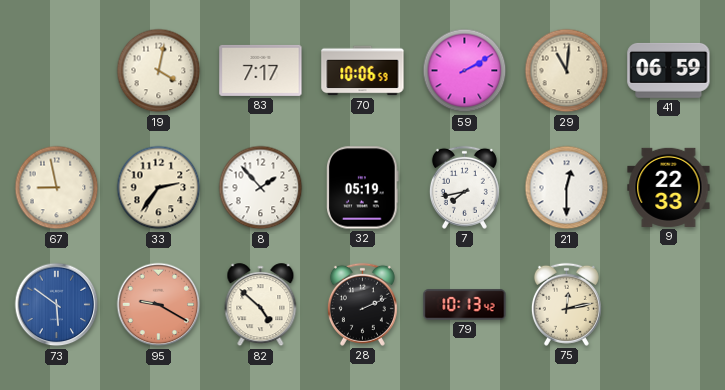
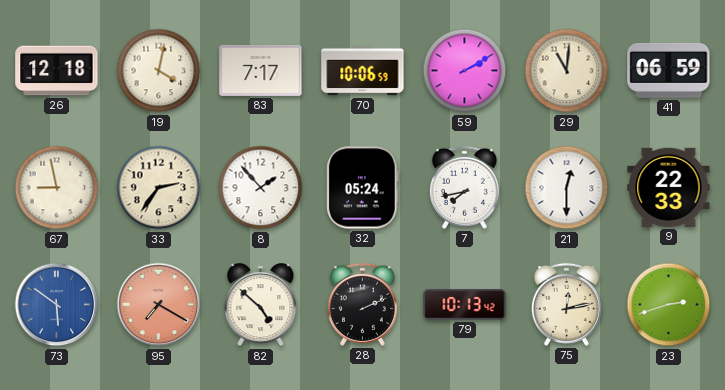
26: none -> 12:18
32: 05:19 -> 05:24
95: 9:20 -> 7:20
23: none -> 2:42
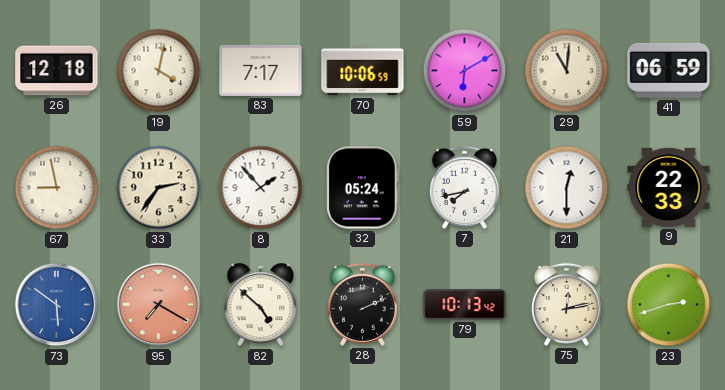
59: 2:10 -> 6:10
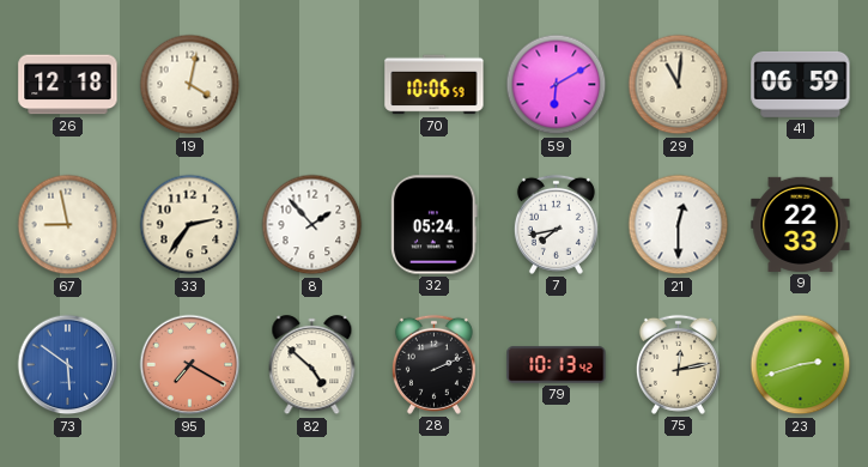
83: 7:17 -> none
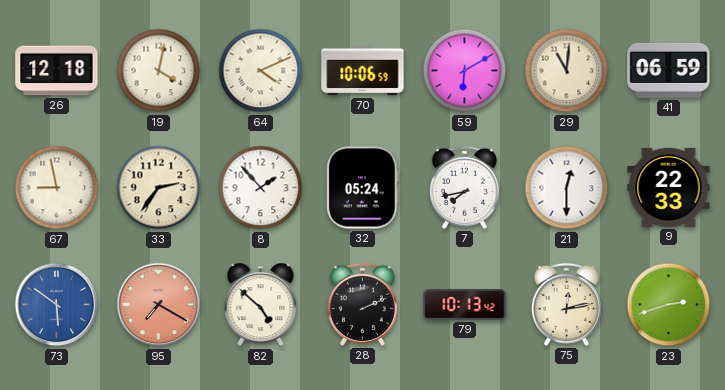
64: none -> 4:11
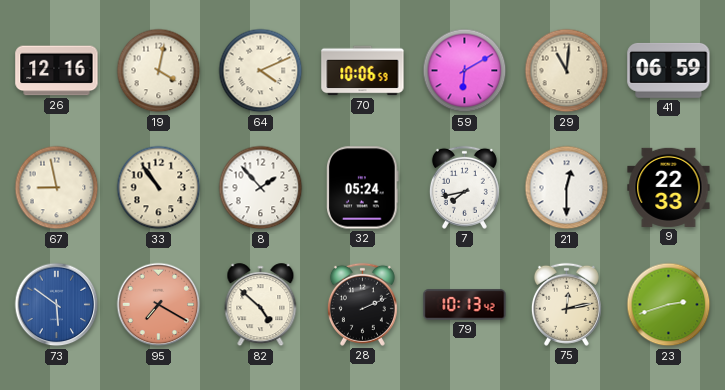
26: 12:18 -> 12:16
33: 2:36 -> 10:54
